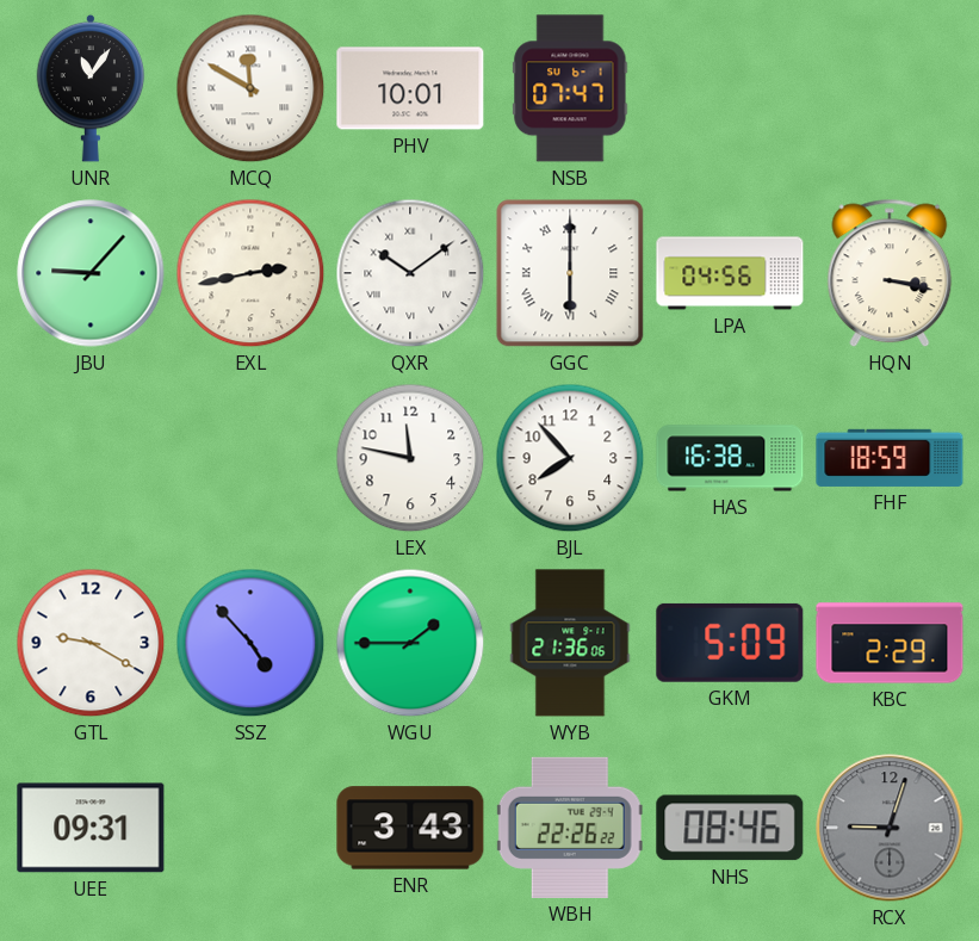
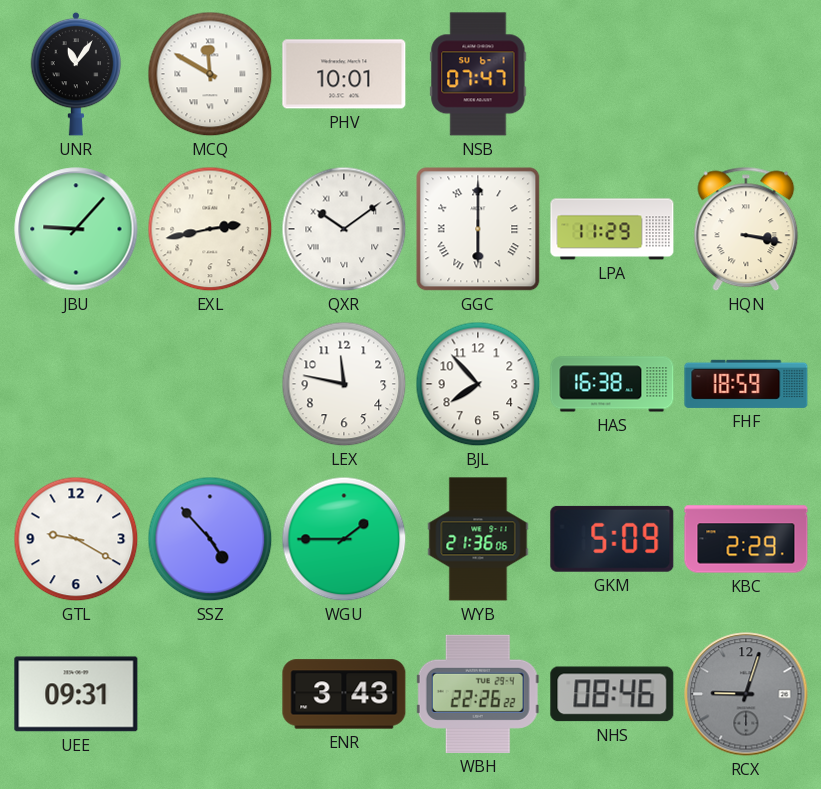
LPA: 04:56 -> 11:29
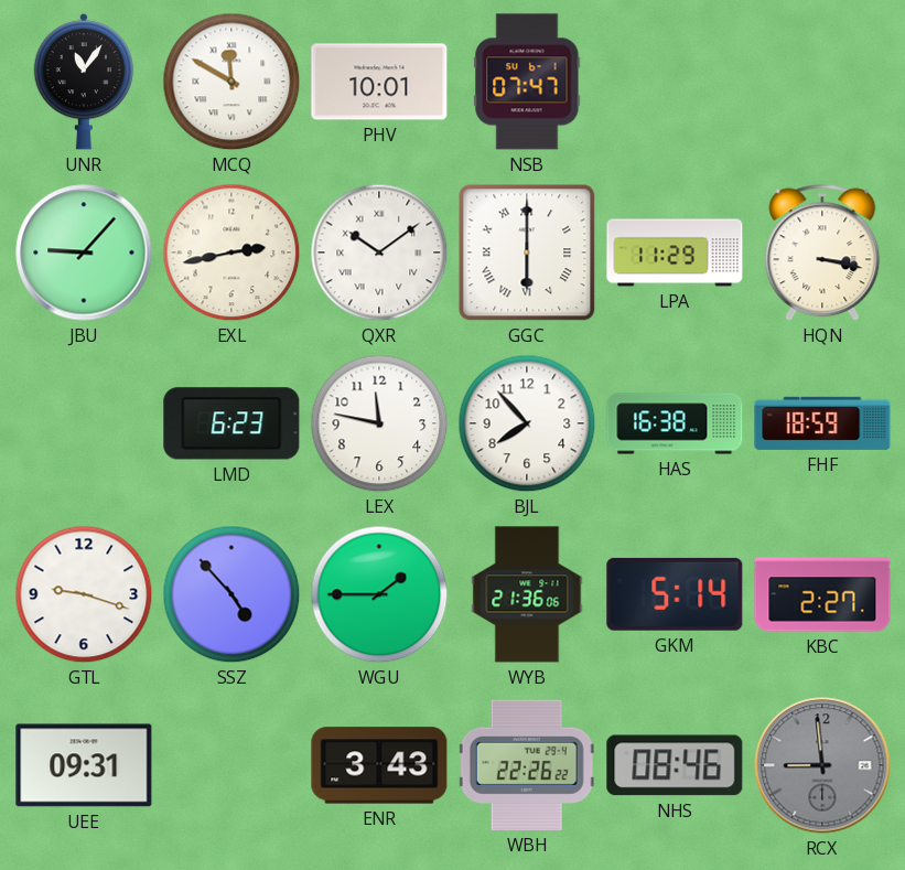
LMD: none -> 6:23
GTL: 9:20 -> 9:18
GKM: 5:09 -> 5:14
KBC: 2:29 -> 2:27
RCX: 9:03 -> 8:59
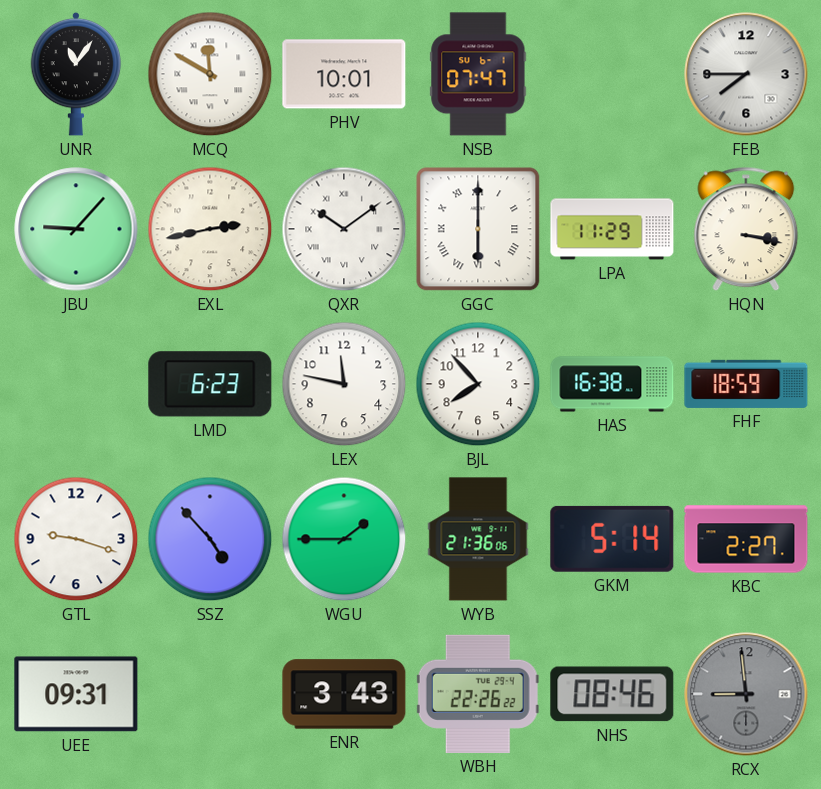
FEB: none -> 7:45
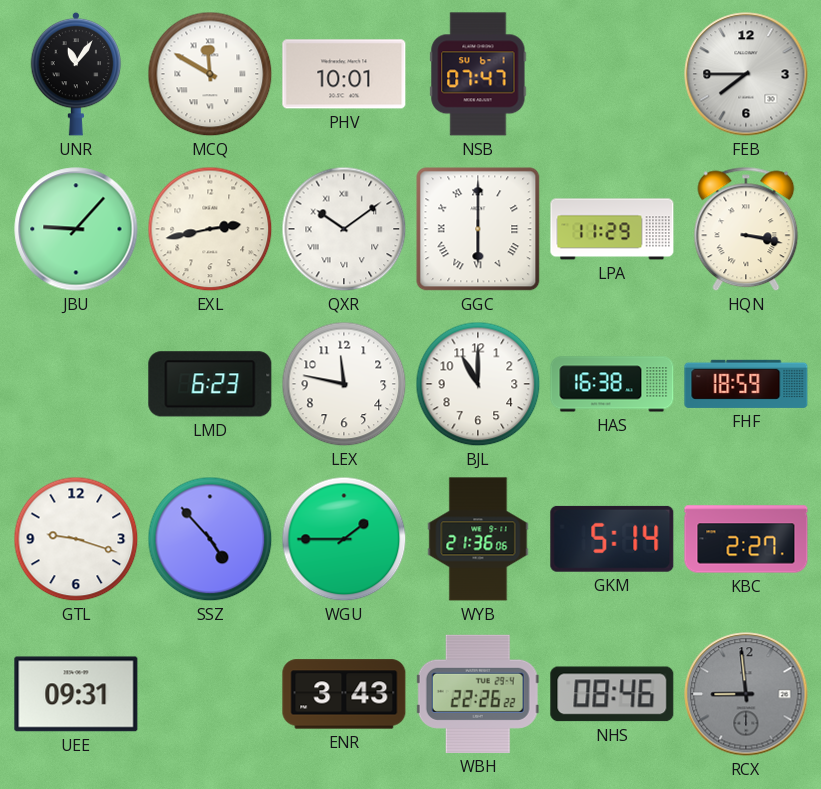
BJL: 7:53 -> 11:00
